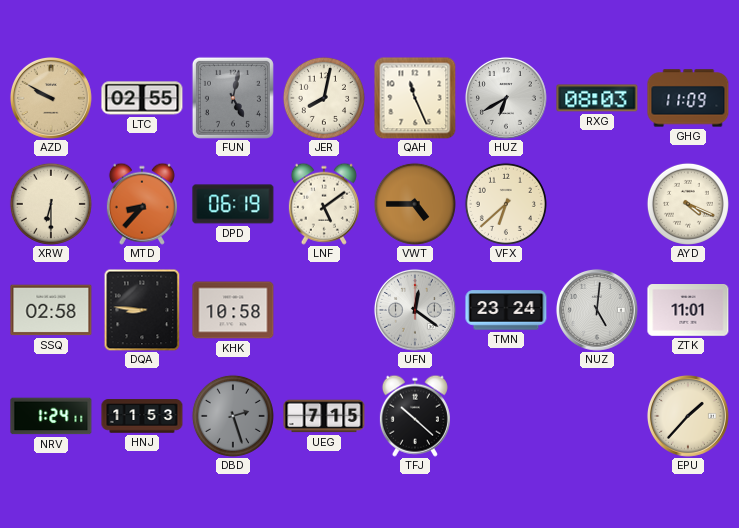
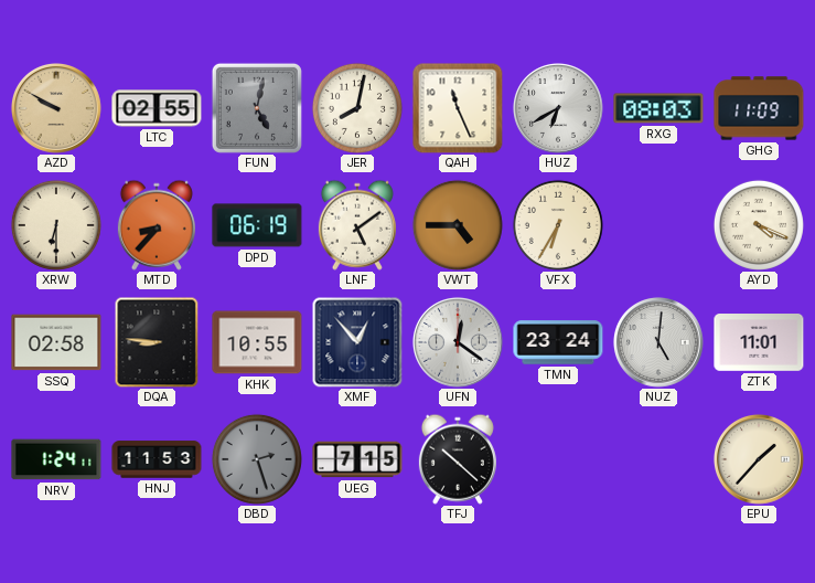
VFX: 6:38 -> 6:35
KHK: 10:58 -> 10:55
XMF: none -> 12:53
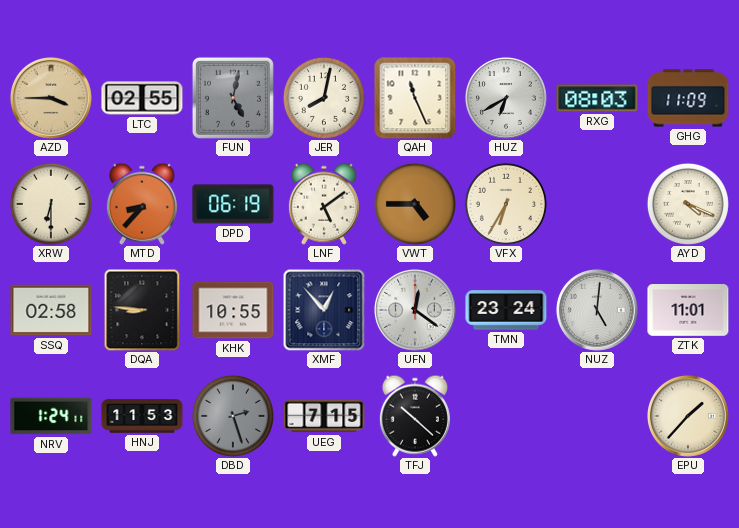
AZD: 9:50 -> 3:45
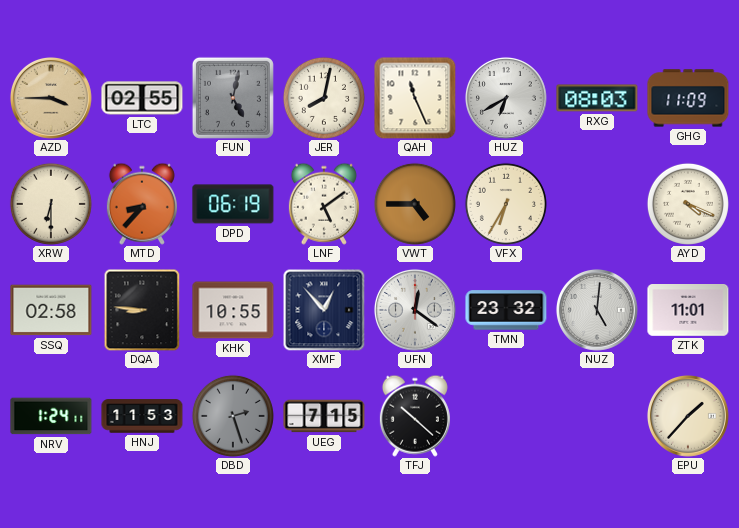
TMN: 23:24 -> 23:32
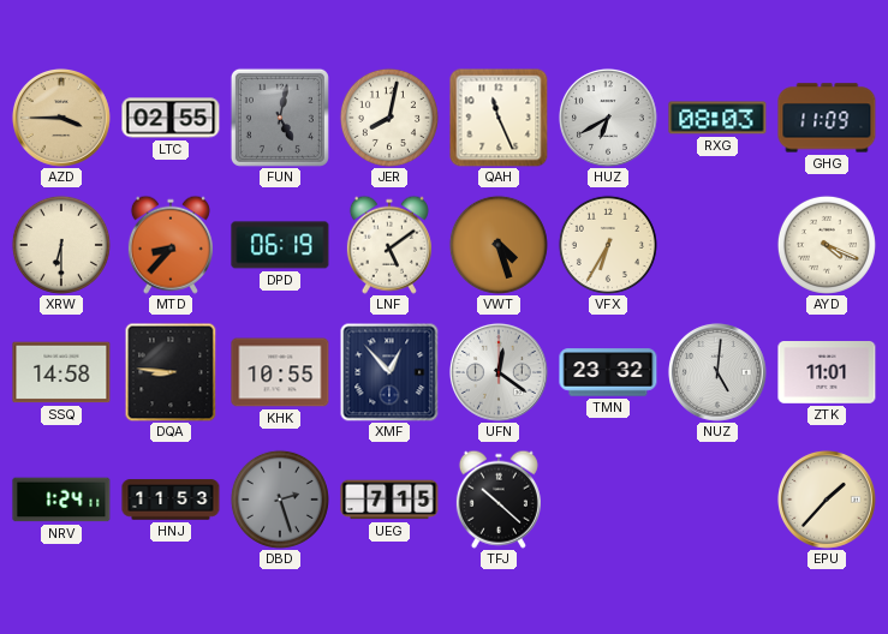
VWT: 4:45 -> 4:27
SSQ: 02:58 -> 14:58
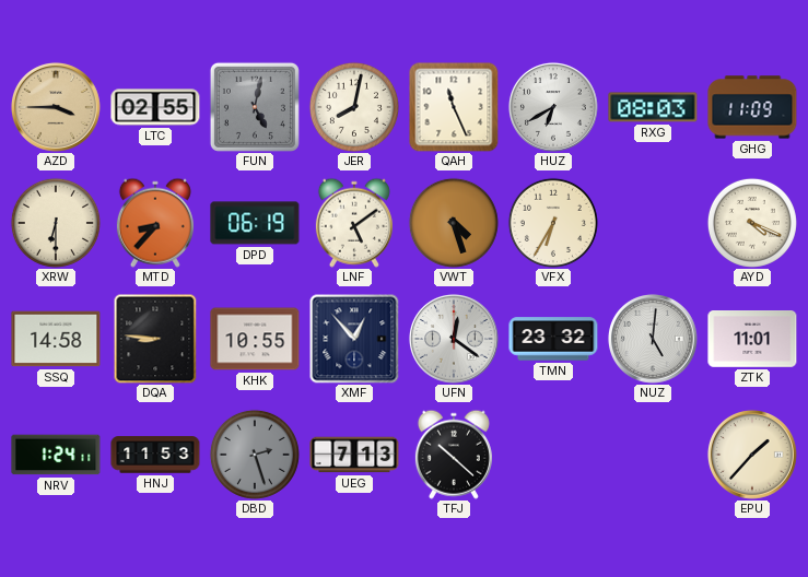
UEG: 7:15 -> 7:13
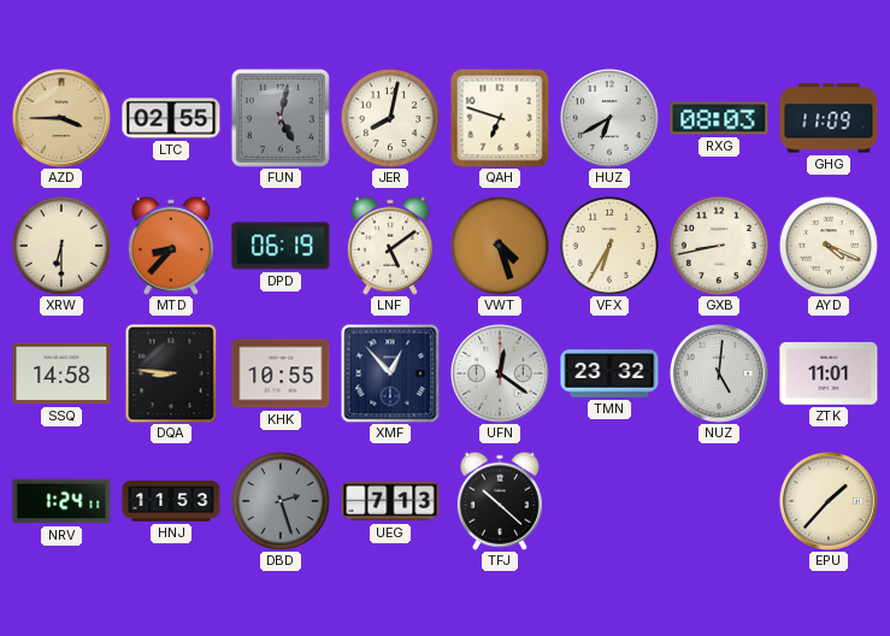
QAH: 11:26 -> 6:48
GXB: none -> 8:43
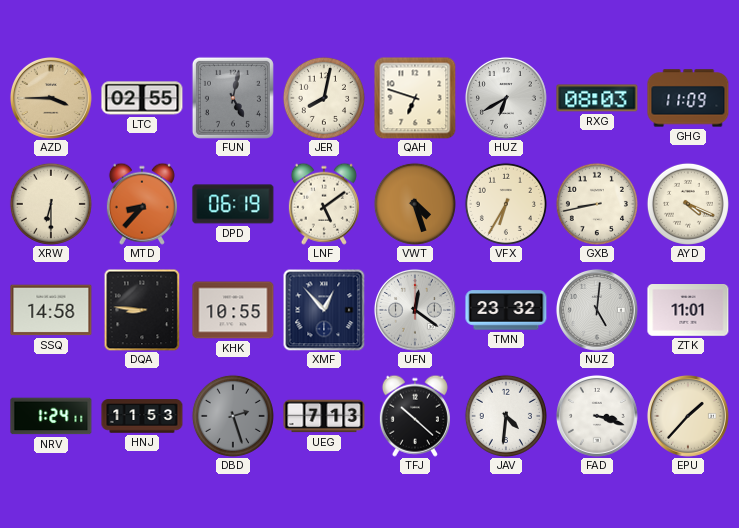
JAV: none -> 4:31
FAD: none -> 3:18
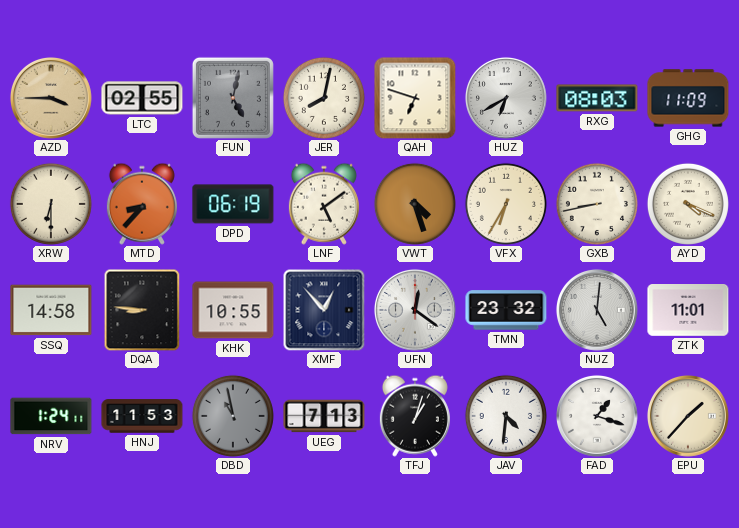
DBD: 2:27 -> 10:58
TFJ: 10:22 -> 1:03
FAD: 3:18 -> 1:18
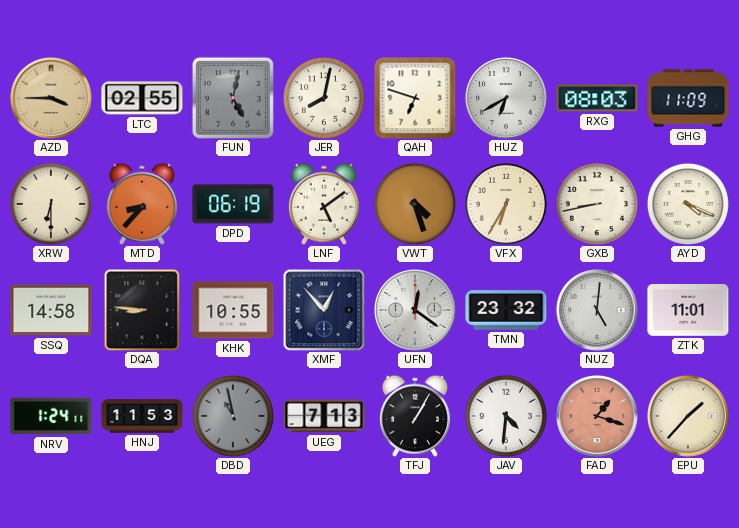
TFJ: 1:03 -> 1:05
FAD dial: white -> salmon
